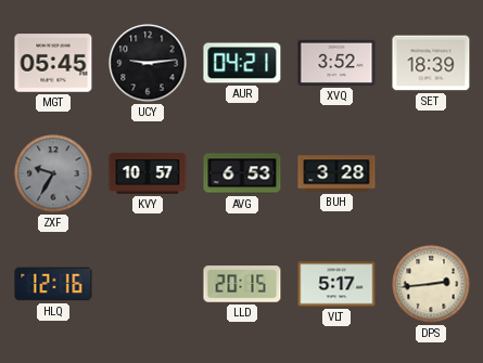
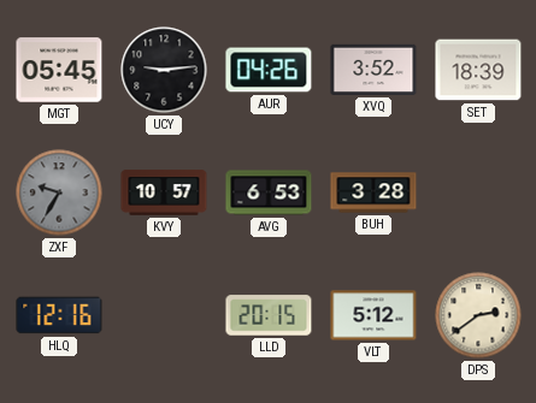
AUR: 04:21 -> 04:26
VLT: 5:17 -> 5:12
DPS: 2:44 -> 2:39
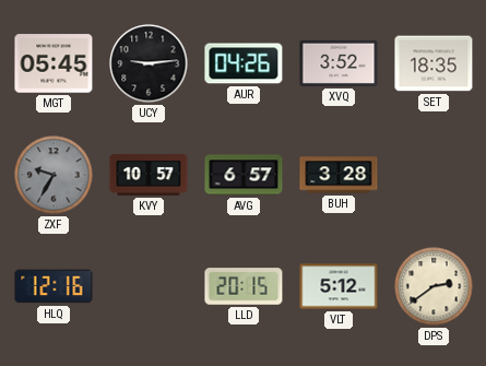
SET: 18:39 -> 18:35
AVG: 6:53 -> 6:57
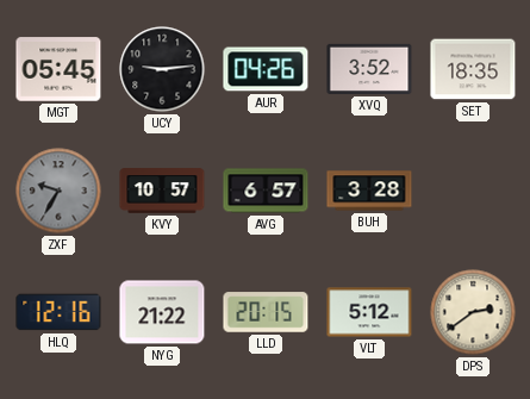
NYG: none -> 21:22
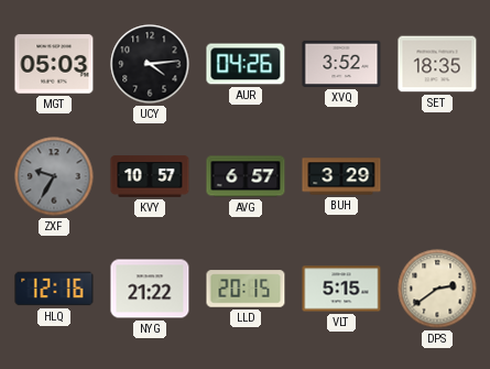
MGT: 05:45 -> 05:03
UCY: 9:14 -> 4:14
BUH: 3:28 -> 3:29
VLT: 5:12 -> 5:15
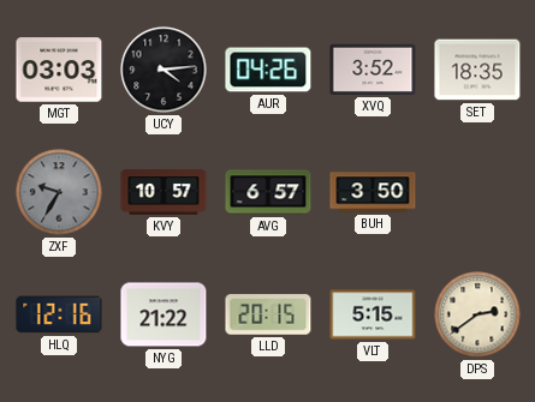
MGT: 05:03 -> 03:03
BUH: 3:29 -> 3:50
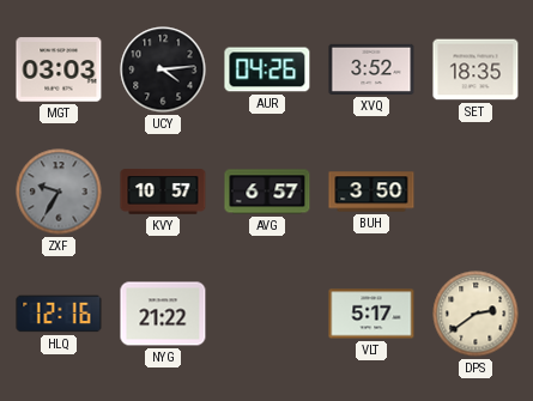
LLD: 20:15 -> none
VLT: 5:15 -> 5:17
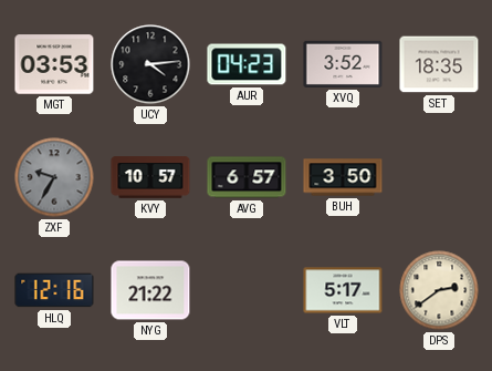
MGT: 03:03 -> 03:53
AUR: 04:26 -> 04:23
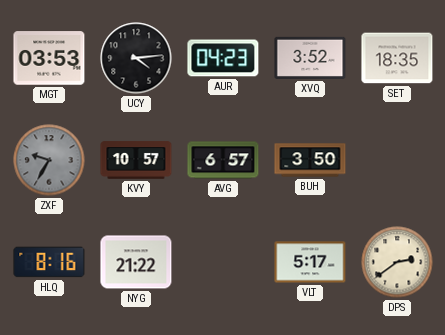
HLQ: 12:16 -> 8:16
